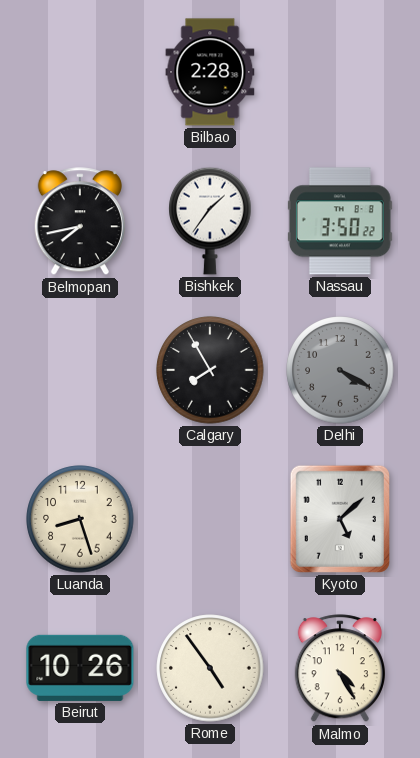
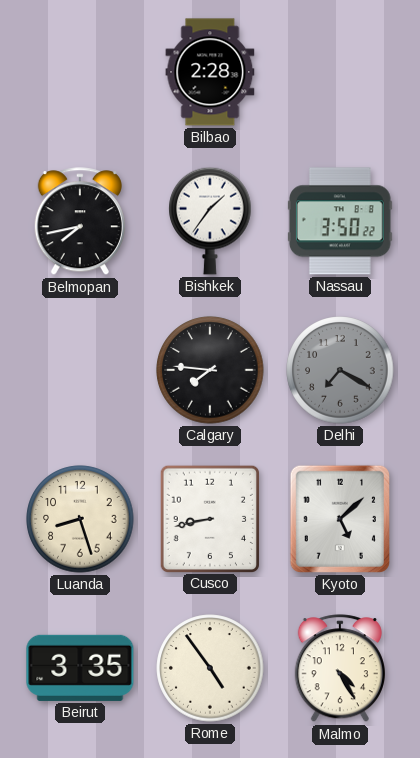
Calgary: 7:55 -> 7:46
Delhi: 4:20 -> 7:20
Cusco: none -> 8:43
Beirut: 10:26 -> 3:35
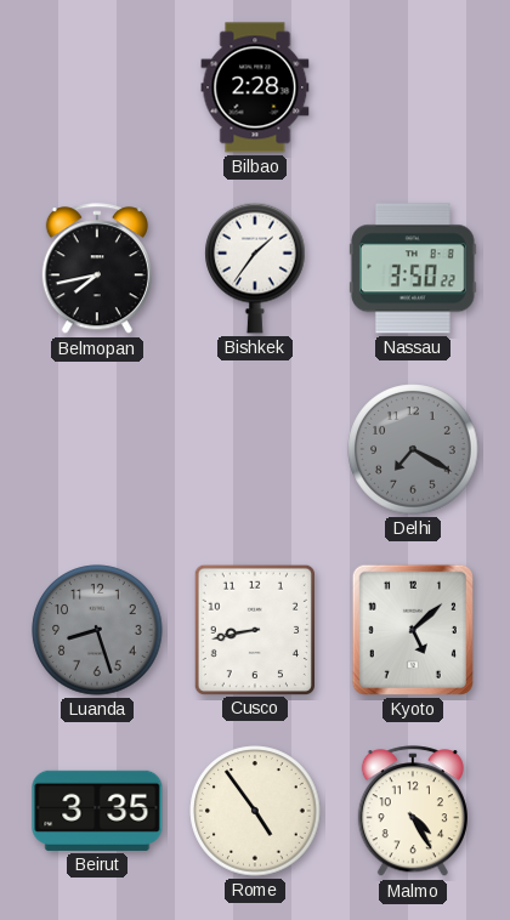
Calgary: 7:46 -> none
Luanda dial: cream -> grey
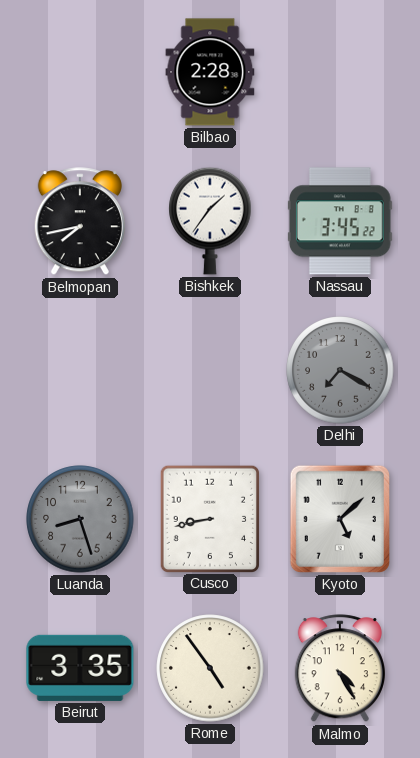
Nassau: 3:50 -> 3:45
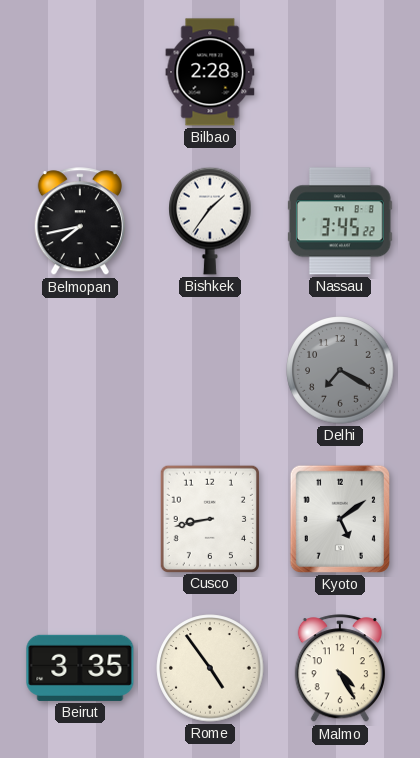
Luanda: 8:27 -> none
Kyoto: 5:08 -> 5:09
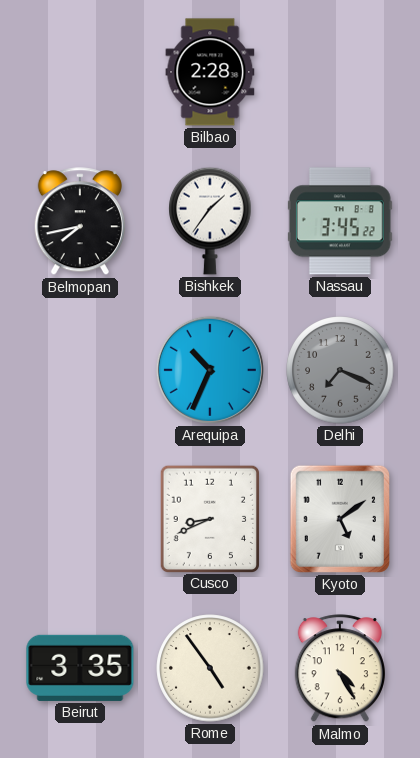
Arequipa: none -> 10:34
Delhi: 7:20 -> 7:19
Cusco: 8:43 -> 8:41
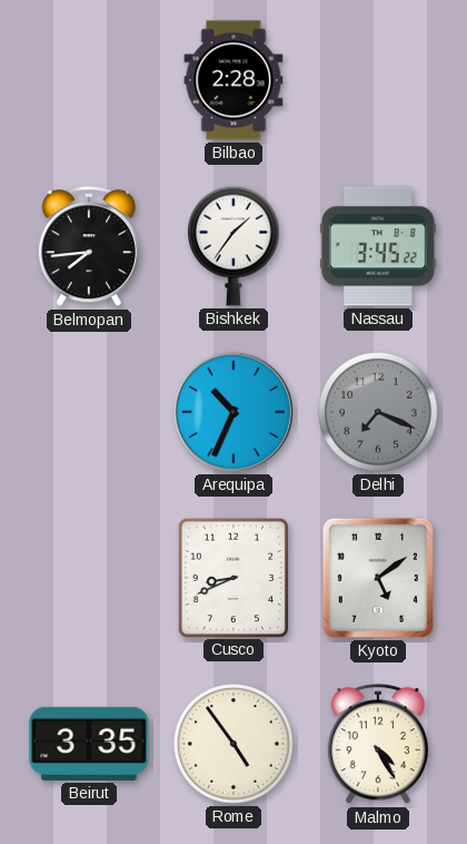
Belmopan: 7:43 -> 7:44
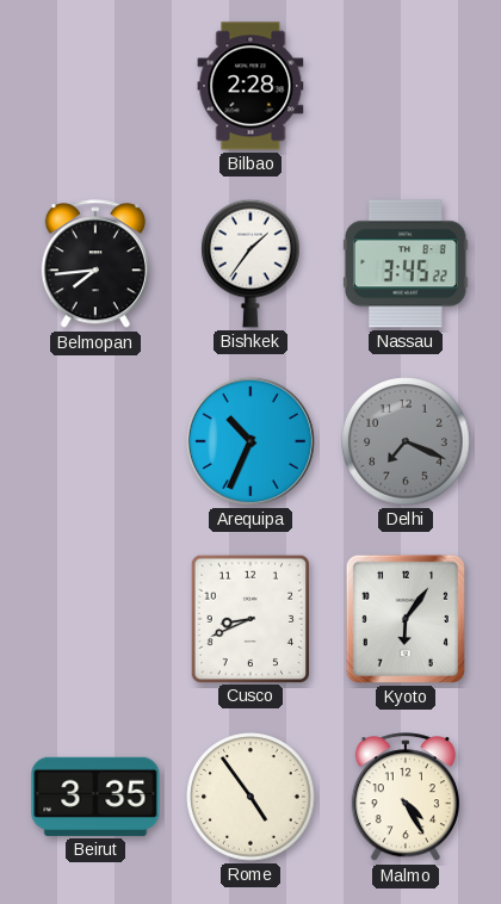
Kyoto: 5:09 -> 6:06
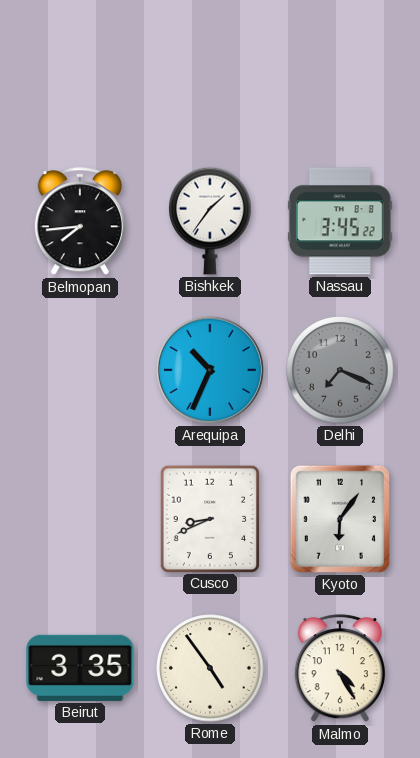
Bilbao: 2:28 -> none
